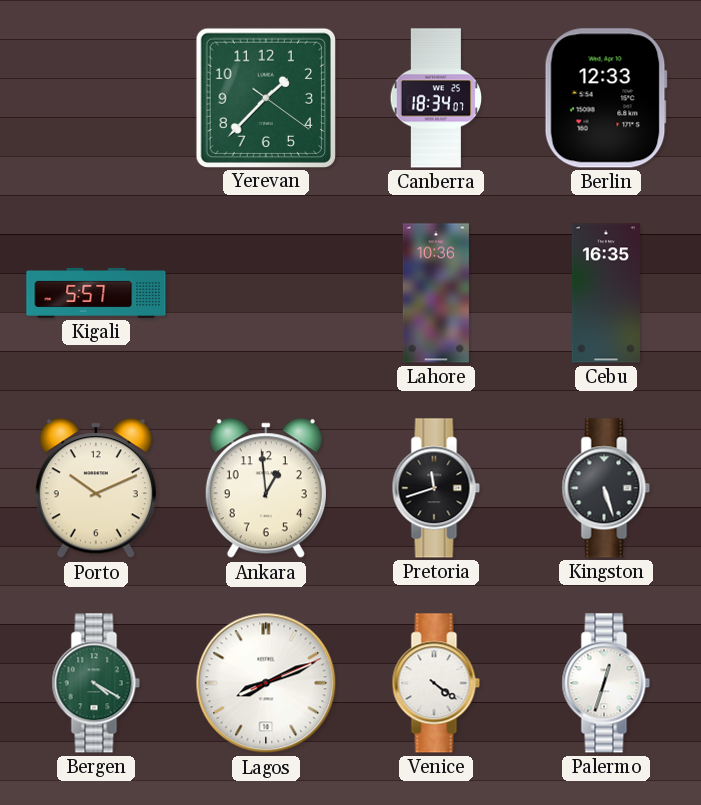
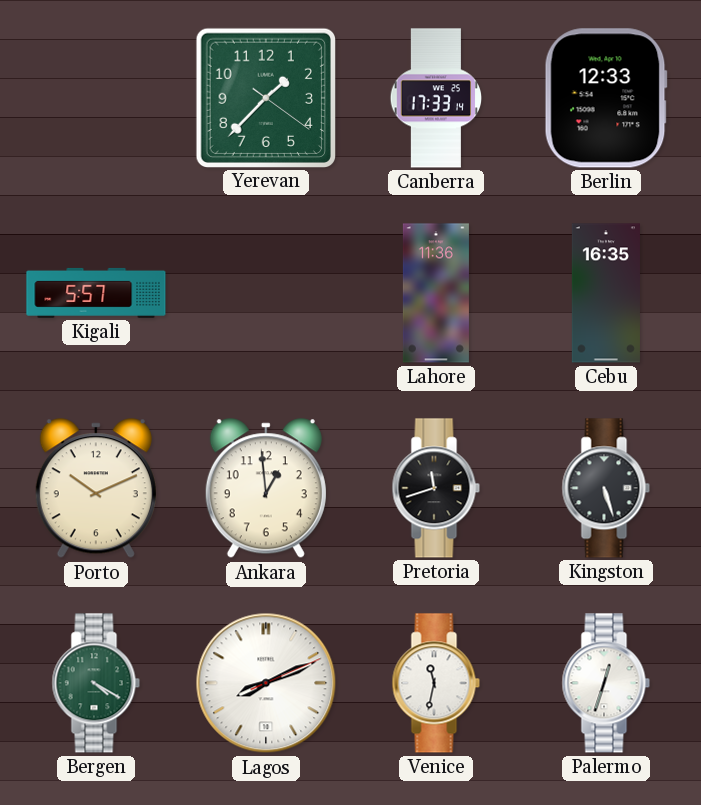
Canberra: 18:34 -> 17:33
Lahore: 10:36 -> 11:36
Venice: 4:21 -> 11:32
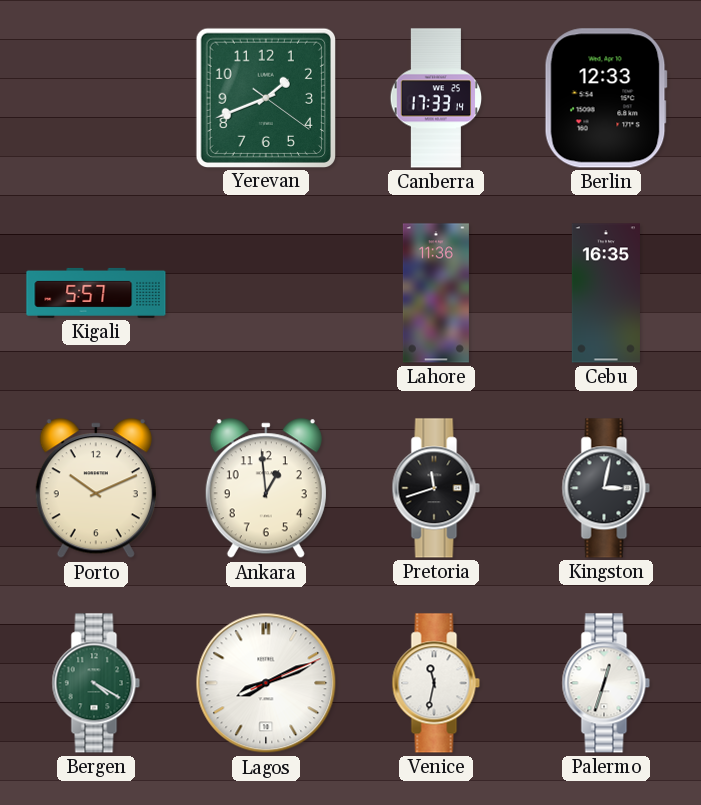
Yerevan: 1:37 -> 1:41
Kingston: 5:27 -> 3:02
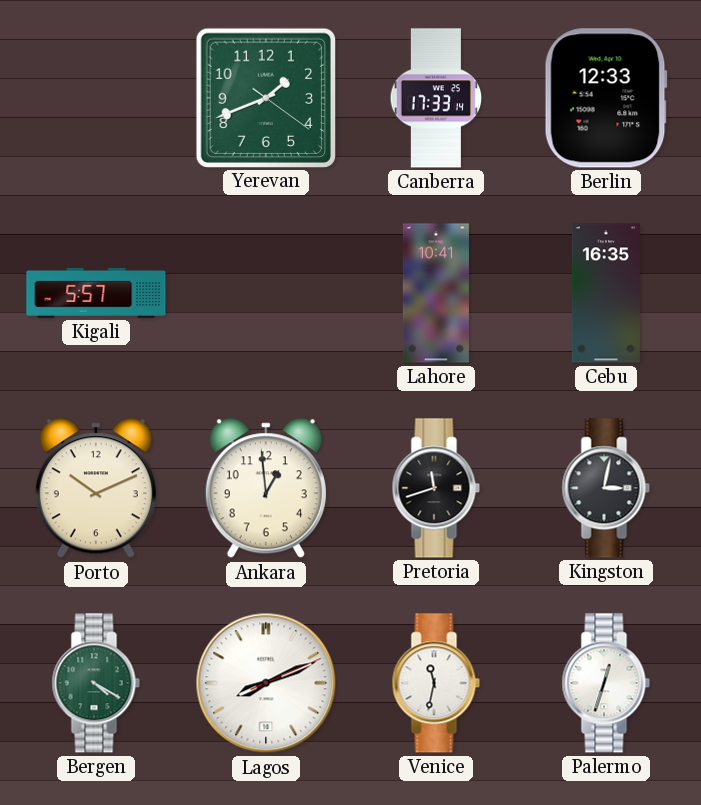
Lahore: 11:36 -> 10:41
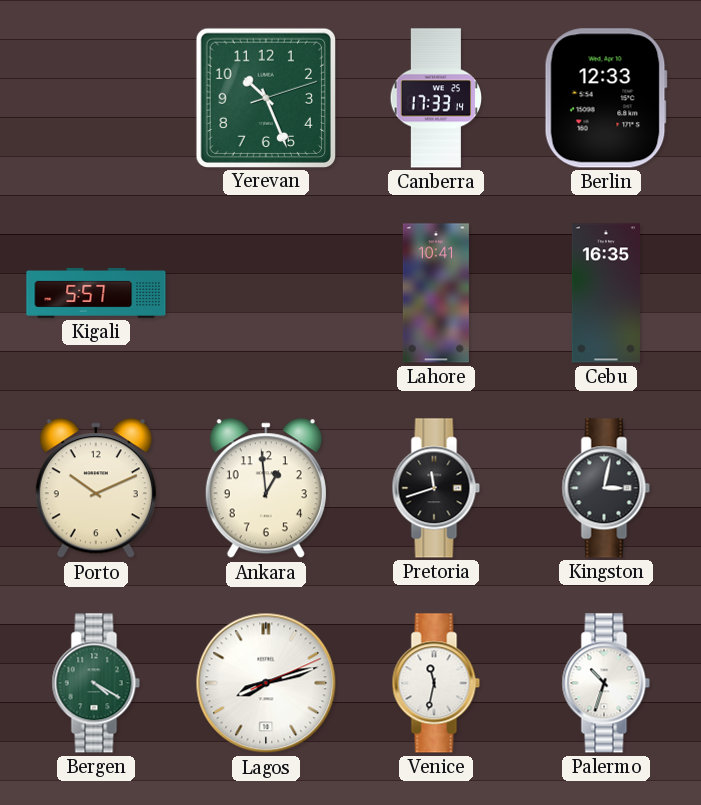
Yerevan: 1:41 -> 10:26
Lagos: 8:11 -> 8:12
Palermo: 12:33 -> 10:33
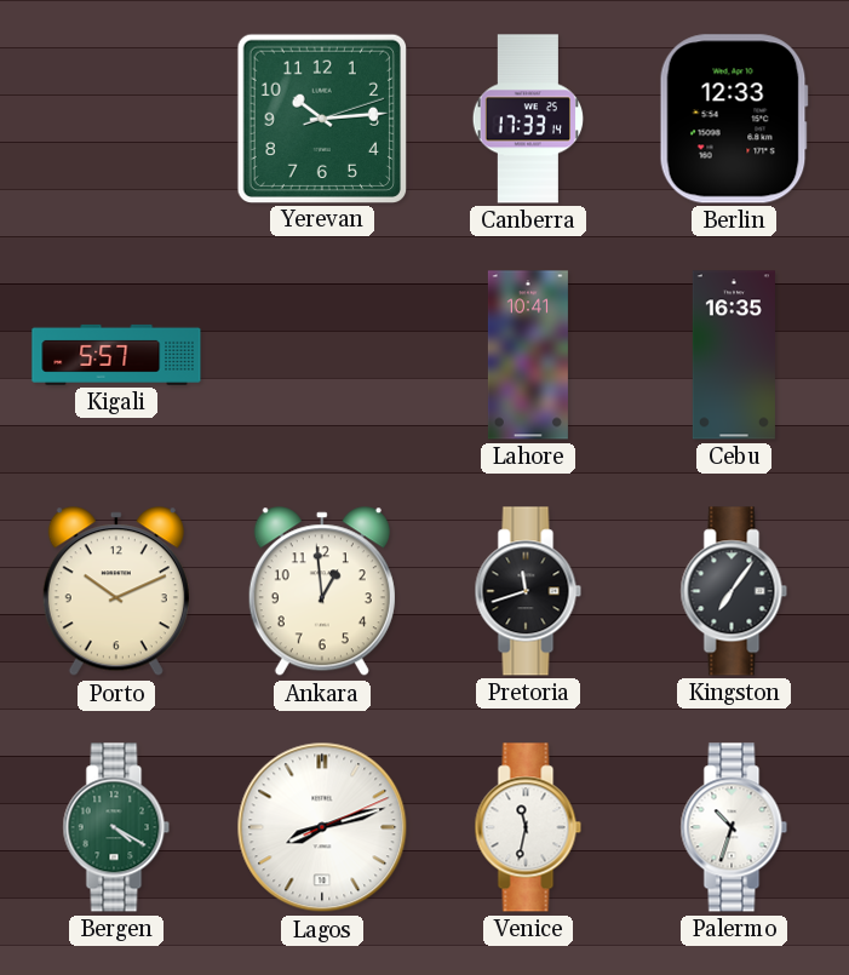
Yerevan: 10:26 -> 10:14
Kingston: 3:02 -> 7:06
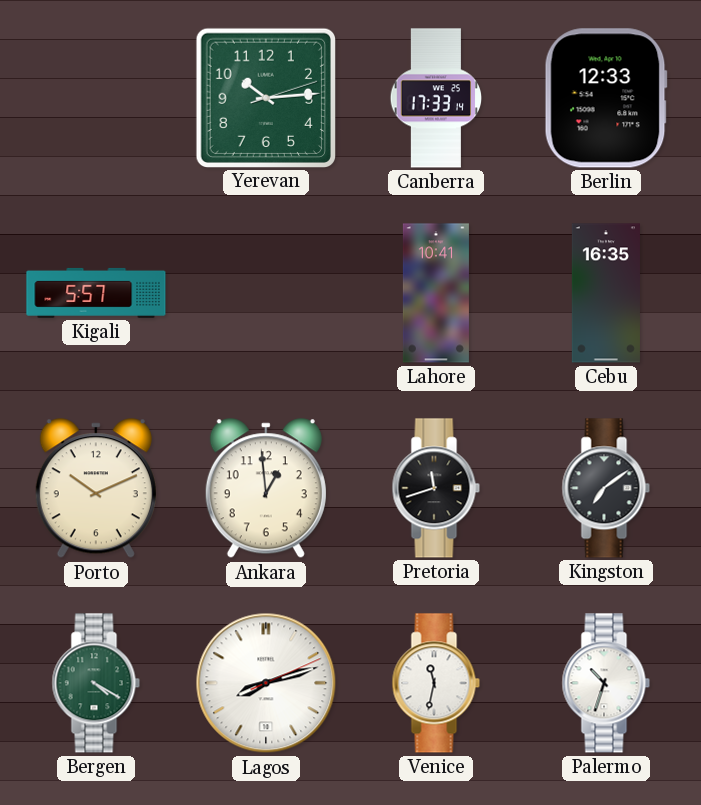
Kingston: 7:06 -> 7:09
